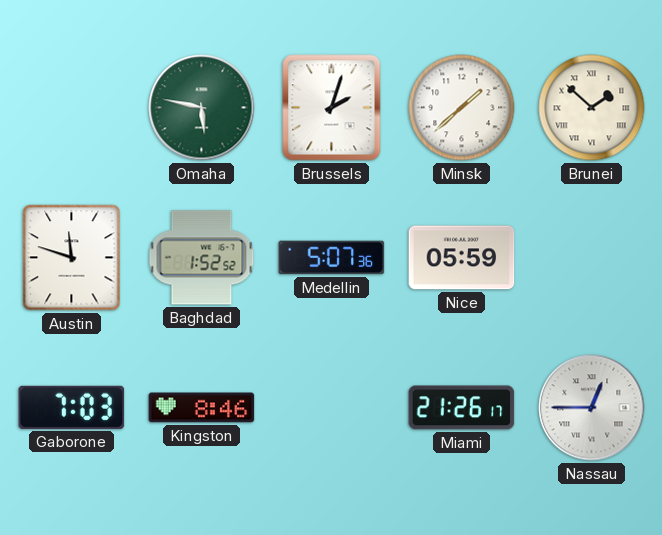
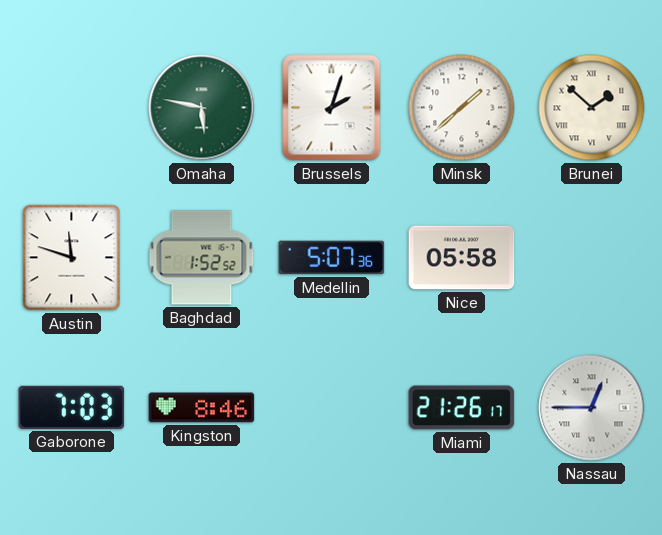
Nice: 05:59 -> 05:58
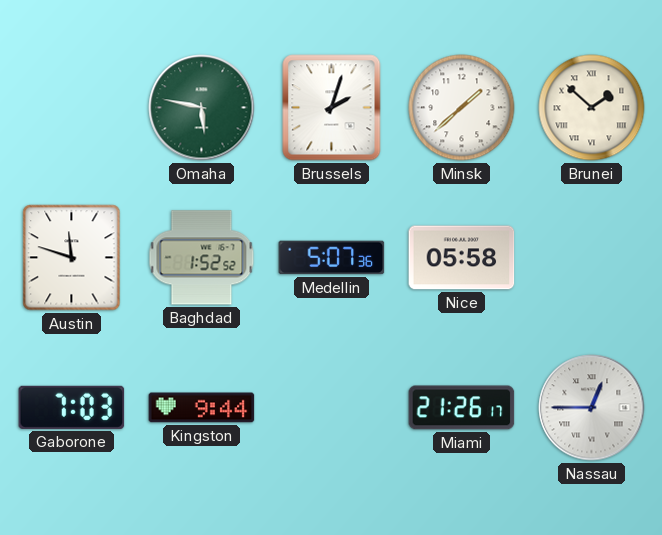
Kingston: 8:46 -> 9:44
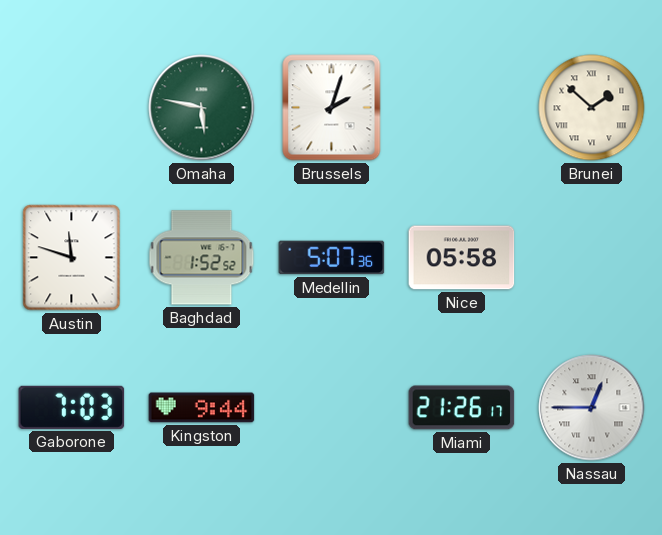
Minsk: 1:38 -> none
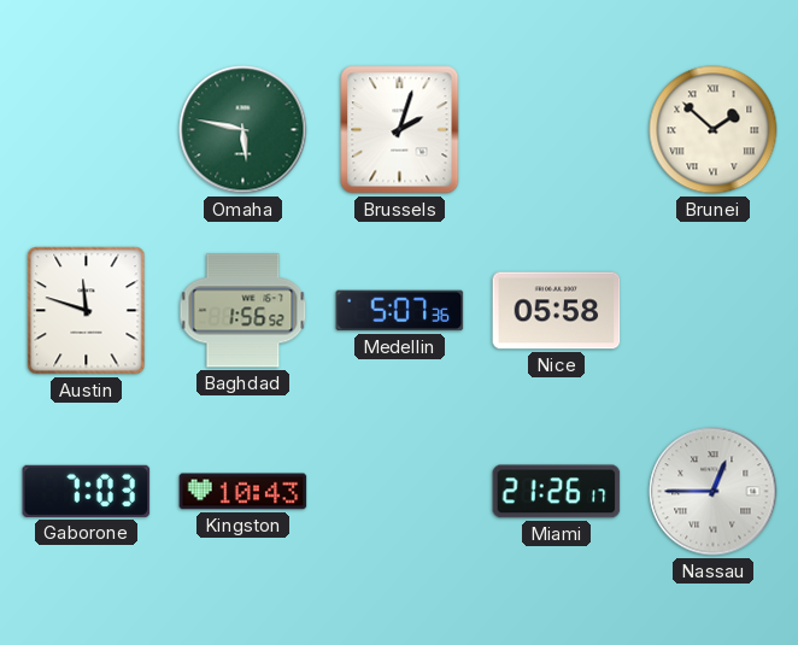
Baghdad: 1:52 -> 1:56
Kingston: 9:44 -> 10:43
